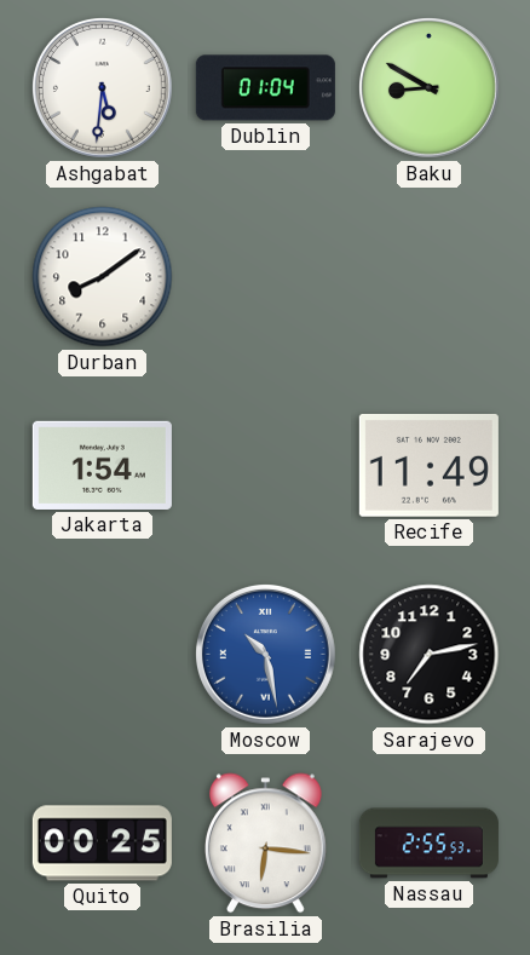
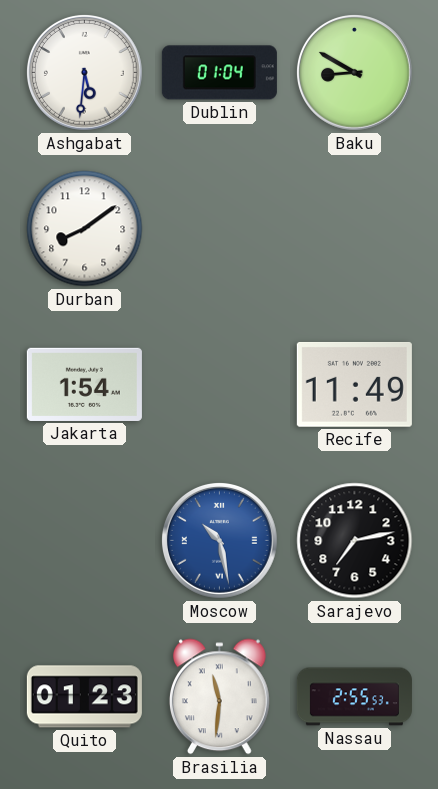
Quito: 00:25 -> 01:23
Brasilia: 6:16 -> 11:31
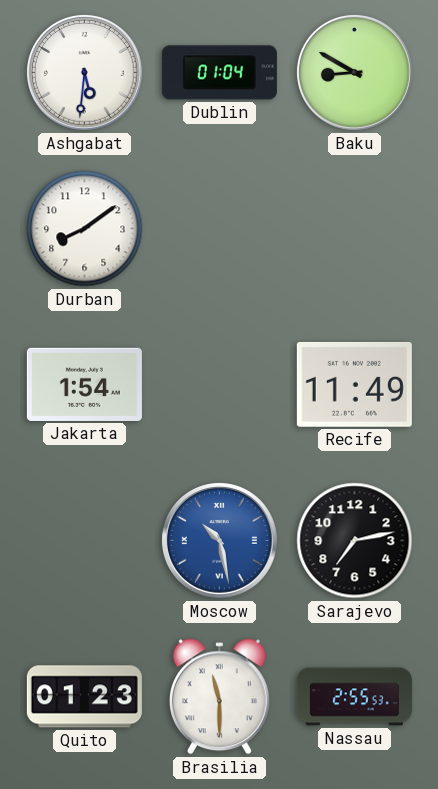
Brasilia: 11:31 -> 11:30
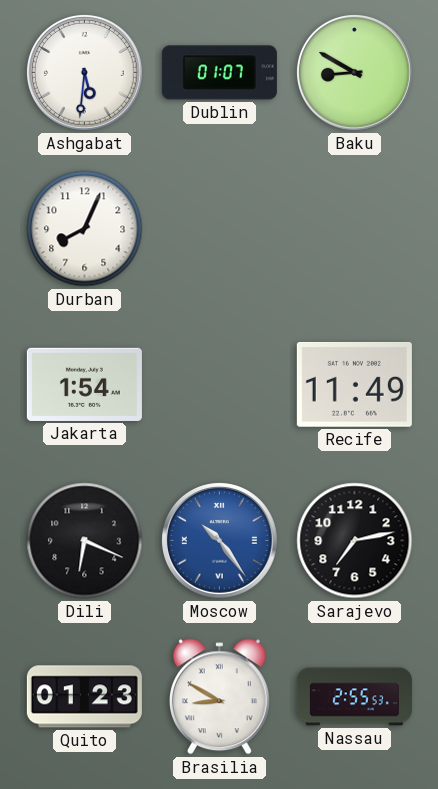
Dublin: 01:04 -> 01:07
Durban: 8:09 -> 8:04
Dili: none -> 6:19
Moscow: 10:28 -> 10:24
Brasilia: 11:30 -> 8:50
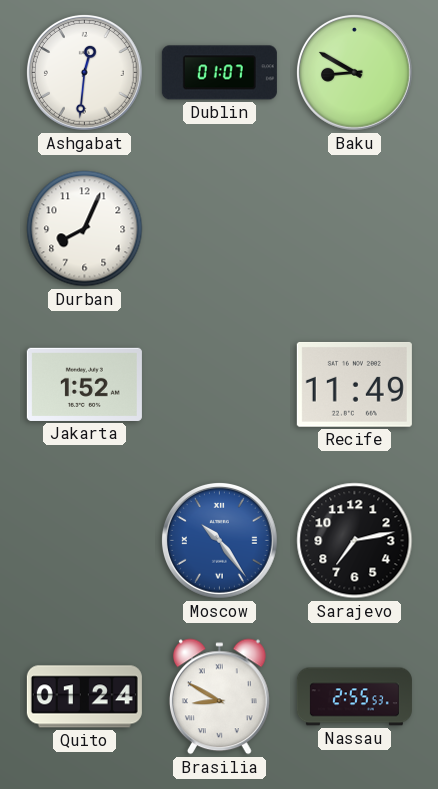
Ashgabat: 5:31 -> 12:31
Jakarta: 1:54 -> 1:52
Dili: 6:19 -> none
Quito: 01:23 -> 01:24
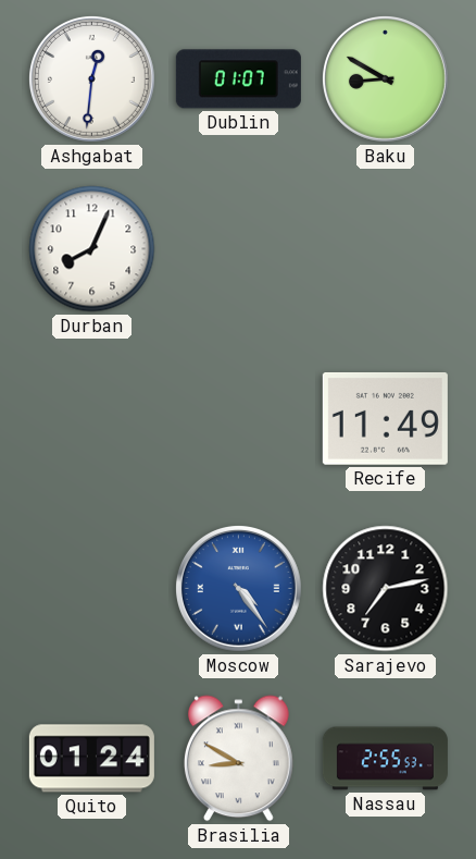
Jakarta: 1:52 -> none
Moscow: 10:24 -> 4:24
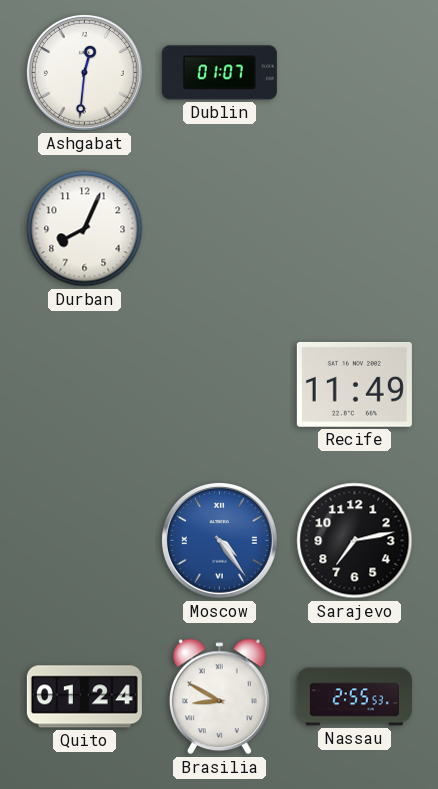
Baku: 8:50 -> none
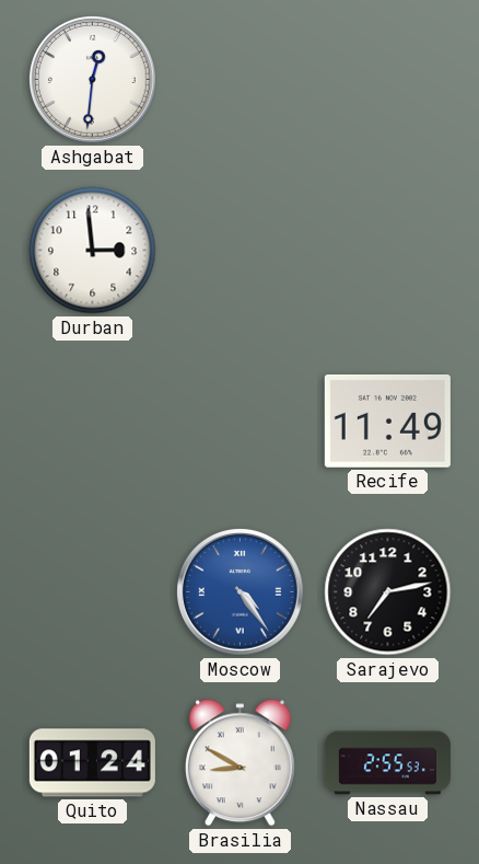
Dublin: 01:07 -> none
Durban: 8:04 -> 2:59
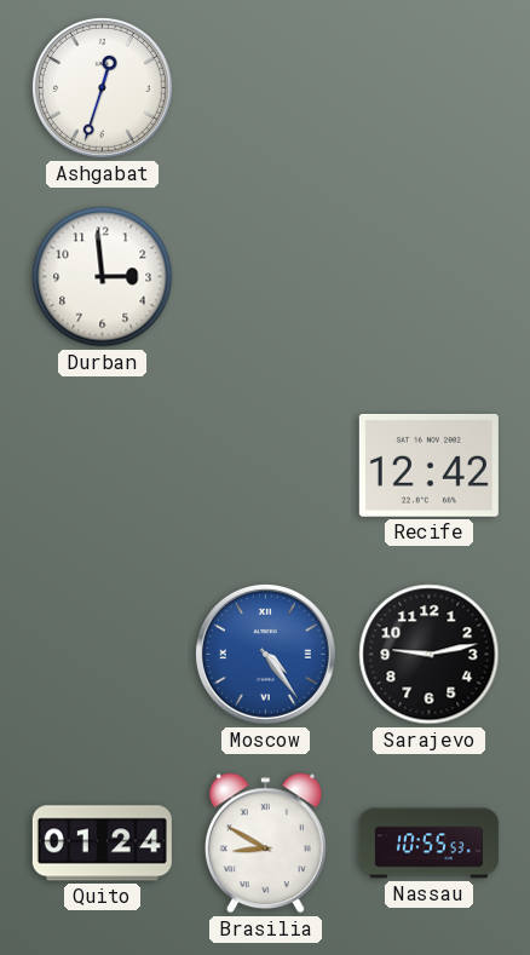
Ashgabat: 12:31 -> 12:33
Recife: 11:49 -> 12:42
Sarajevo: 7:13 -> 9:13
Nassau: 2:55 -> 10:55
